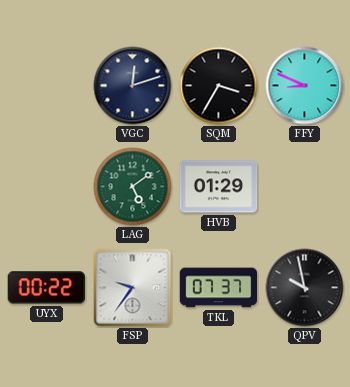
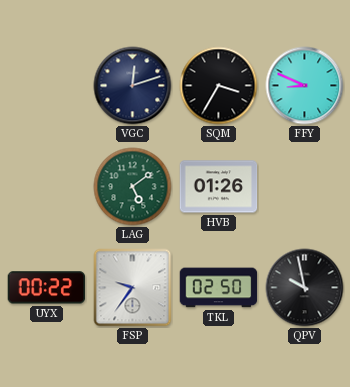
HVB: 01:29 -> 01:26
TKL: 07:37 -> 02:50
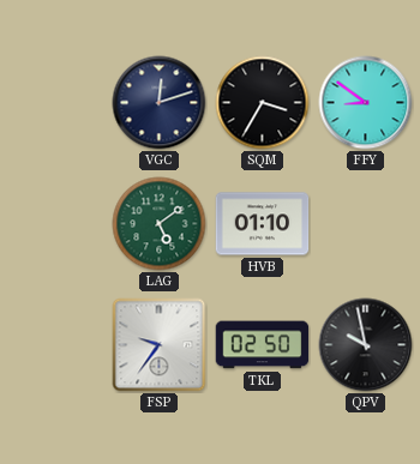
FFY: 8:49 -> 8:51
HVB: 01:26 -> 01:10
UYX: 00:22 -> none
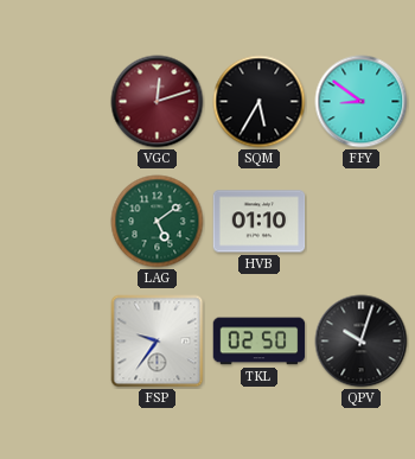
VGC dial: navy -> burgundy
SQM: 3:35 -> 5:35
QPV: 9:58 -> 10:03
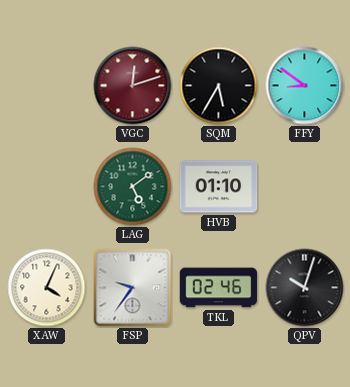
XAW: none -> 4:04
TKL: 02:50 -> 02:46
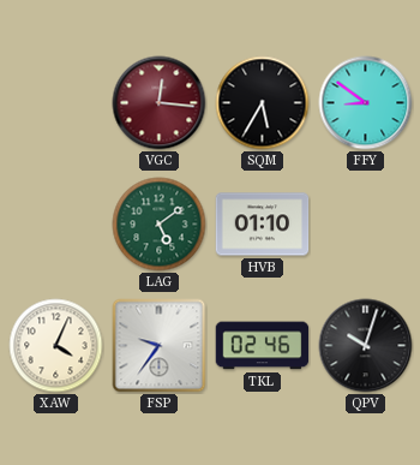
VGC: 12:12 -> 12:16
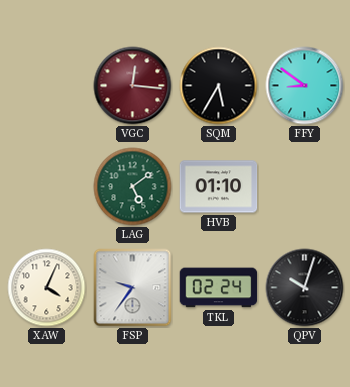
TKL: 02:46 -> 02:24
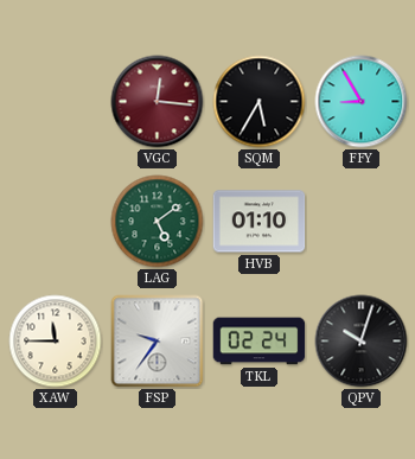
FFY: 8:51 -> 8:55
XAW: 4:04 -> 11:45
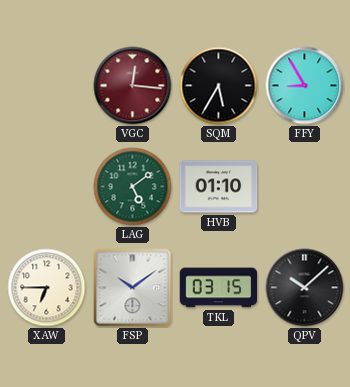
XAW: 11:45 -> 6:45
FSP: 9:36 -> 10:09
TKL: 02:24 -> 03:15
QPV: 10:03 -> 10:08
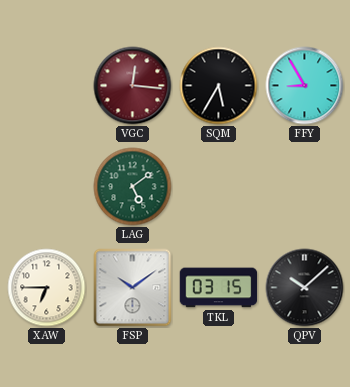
HVB: 01:10 -> none
